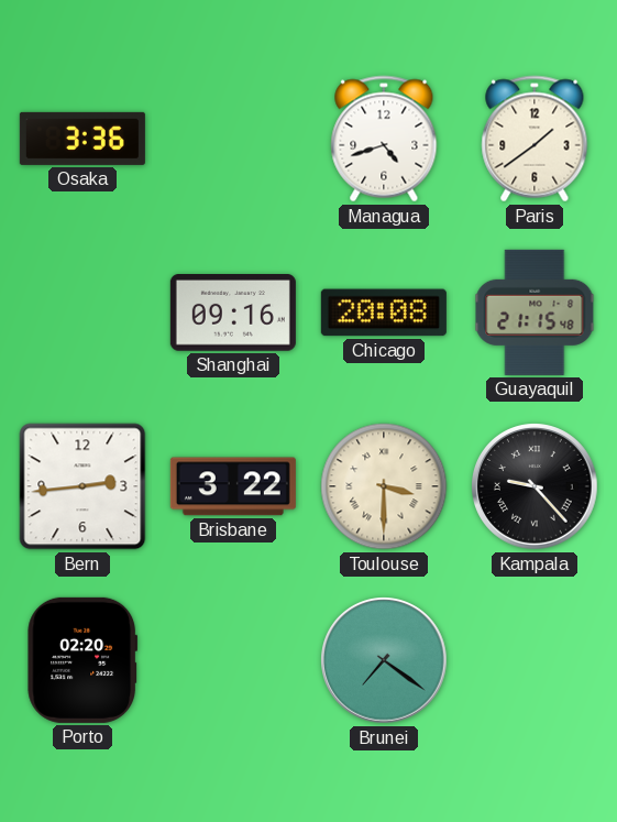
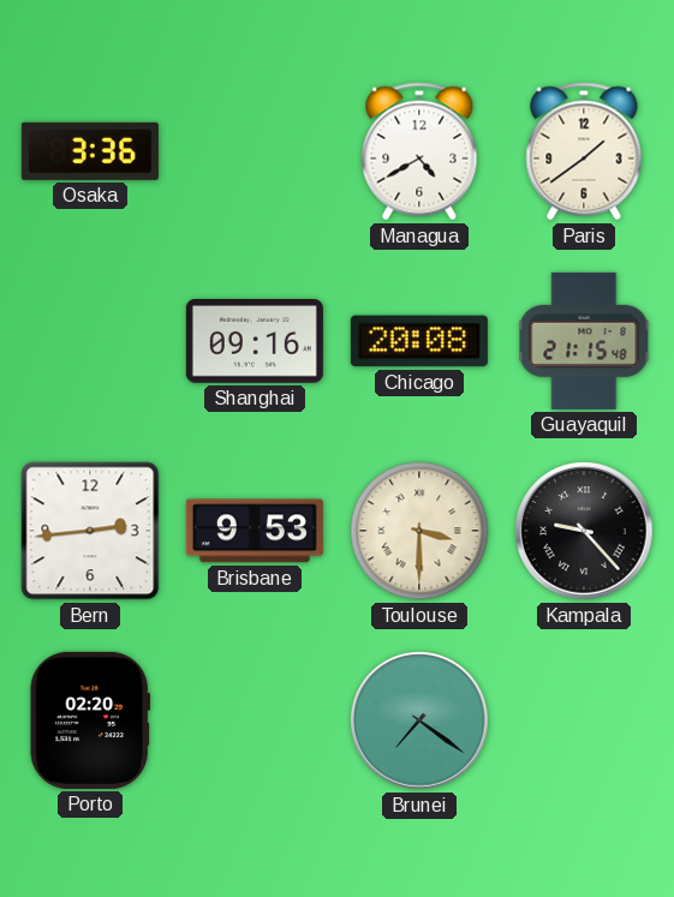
Managua: 4:42 -> 4:40
Brisbane: 3:22 -> 9:53
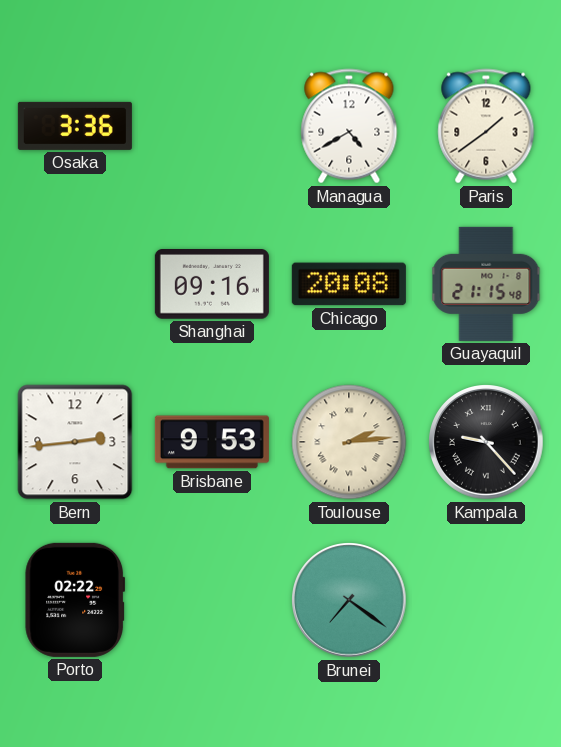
Toulouse: 3:30 -> 2:14
Porto: 02:20 -> 02:22
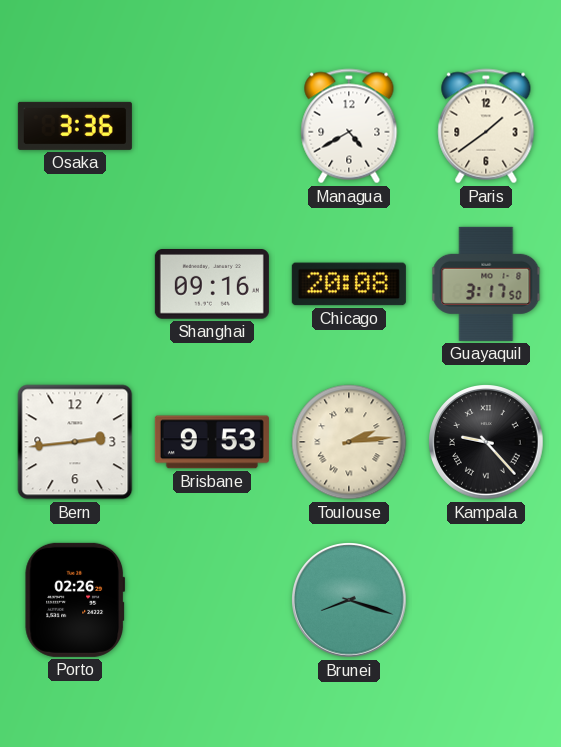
Guayaquil: 21:15 -> 3:17
Porto: 02:22 -> 02:26
Brunei: 7:21 -> 8:18
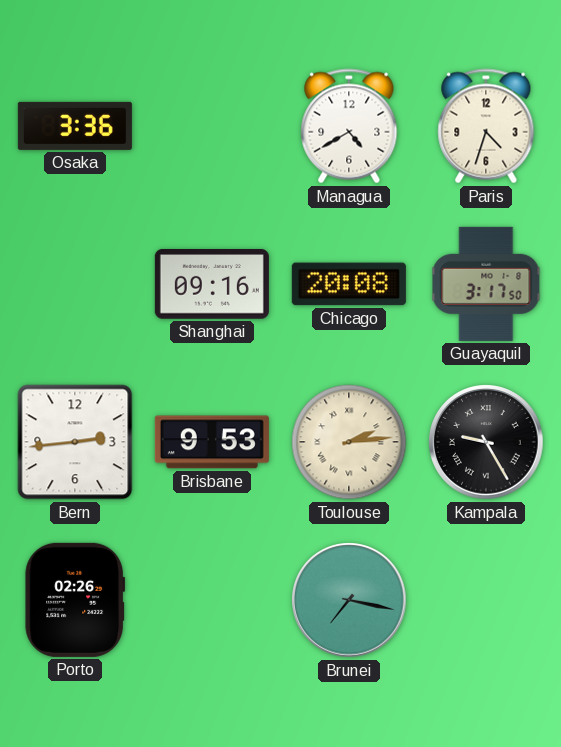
Paris: 1:39 -> 4:33
Kampala: 9:23 -> 9:25
Brunei: 8:18 -> 7:17
